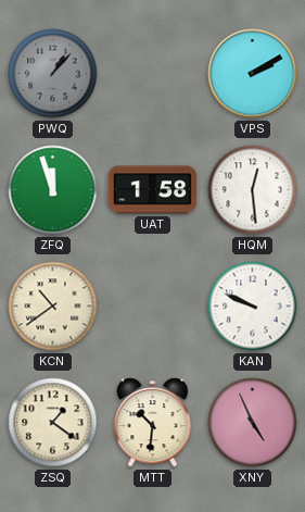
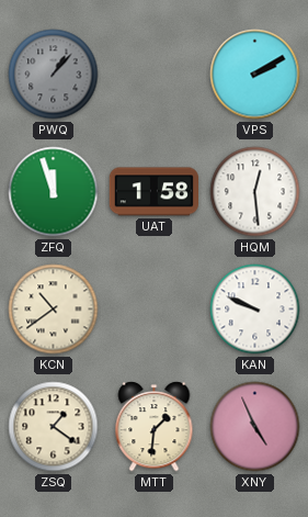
MTT: 10:31 -> 1:31
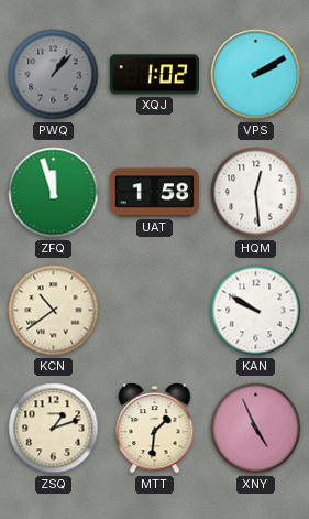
XQJ: none -> 1:02
KAN: 9:49 -> 9:50
ZSQ: 1:21 -> 1:12
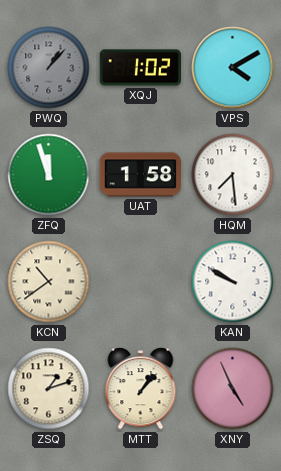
VPS: 2:10 -> 4:10
HQM: 12:29 -> 7:29
MTT: 1:31 -> 1:07
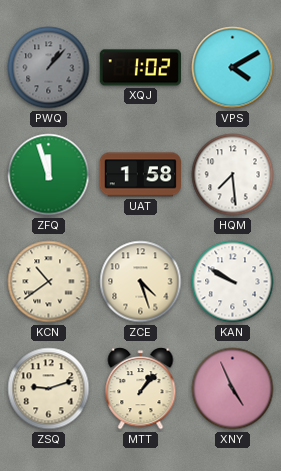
ZCE: none -> 4:27
ZSQ: 1:12 -> 9:12
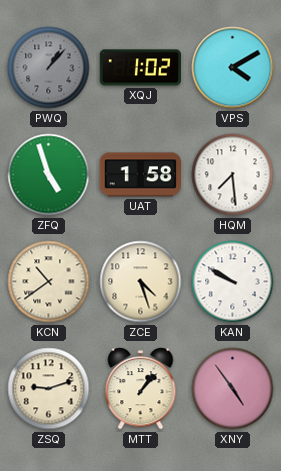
ZFQ: 11:57 -> 4:57
XNY: 4:56 -> 4:54
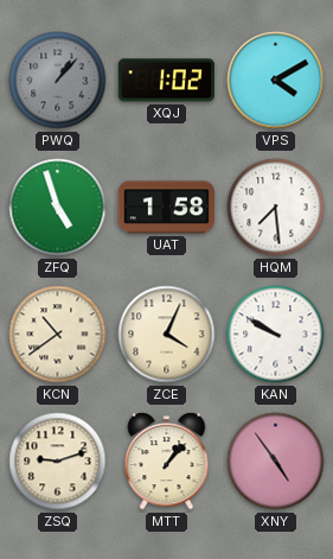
ZCE: 4:27 -> 4:04
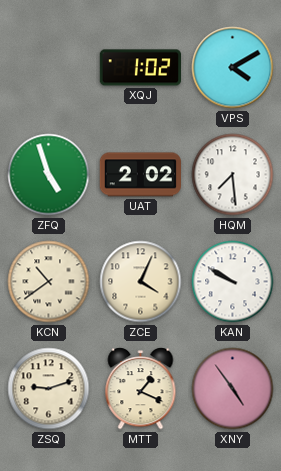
PWQ: 1:07 -> none
UAT: 1:58 -> 2:02
MTT: 1:07 -> 1:19
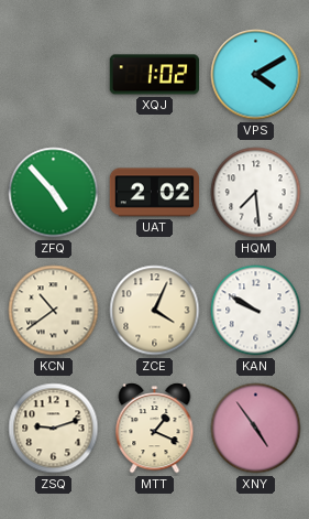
ZFQ: 4:57 -> 4:53
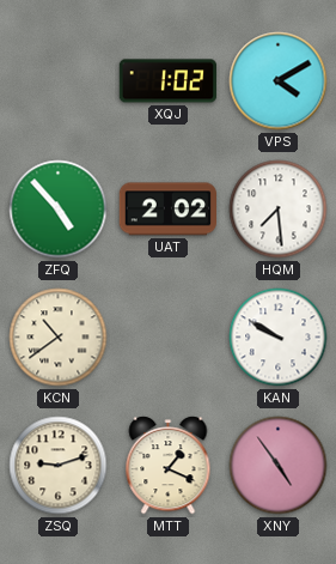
ZCE: 4:04 -> none
